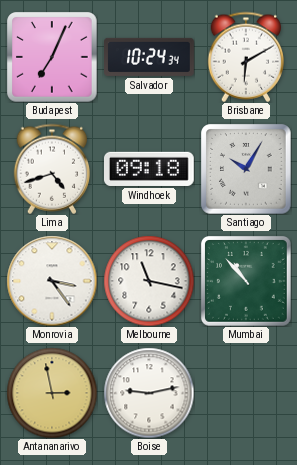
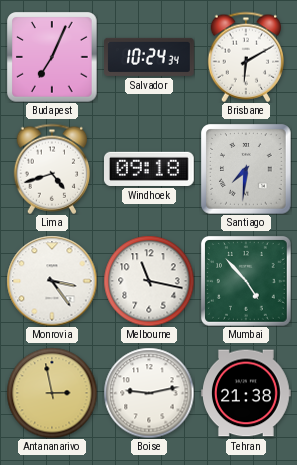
Santiago: 10:05 -> 7:31
Mumbai: 10:53 -> 4:53
Tehran: none -> 21:38
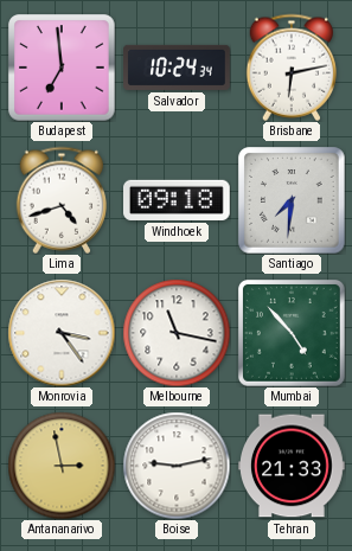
Budapest: 7:04 -> 6:59
Brisbane: 6:10 -> 6:13
Tehran: 21:38 -> 21:33
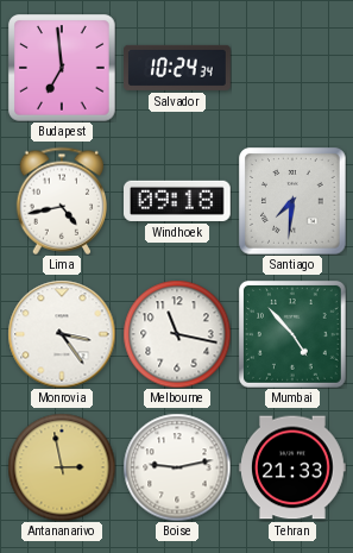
Brisbane: 6:13 -> none
Lima: 4:42 -> 4:43
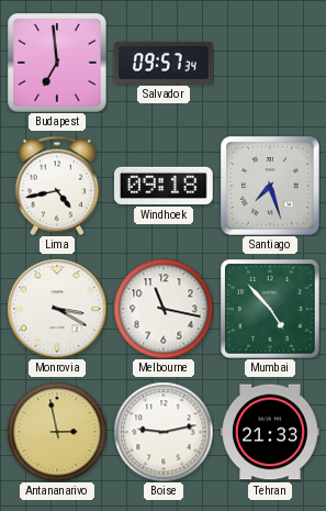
Salvador: 10:24 -> 09:57
Santiago: 7:31 -> 7:27
Monrovia: 3:24 -> 3:20
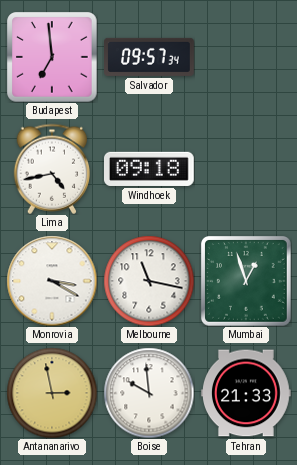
Santiago: 7:27 -> none
Mumbai: 4:53 -> 12:57
Boise: 9:13 -> 9:59
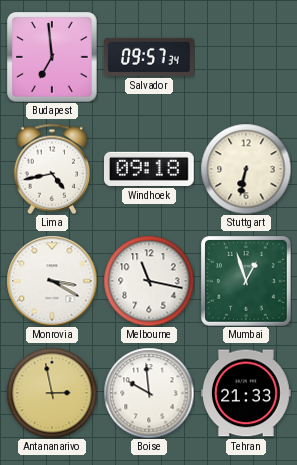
Stuttgart: none -> 6:32
